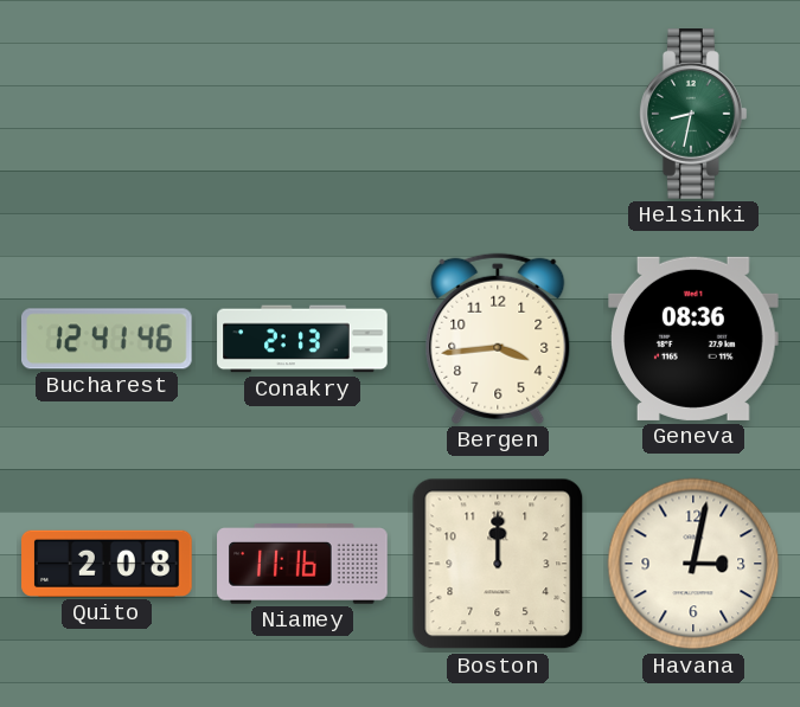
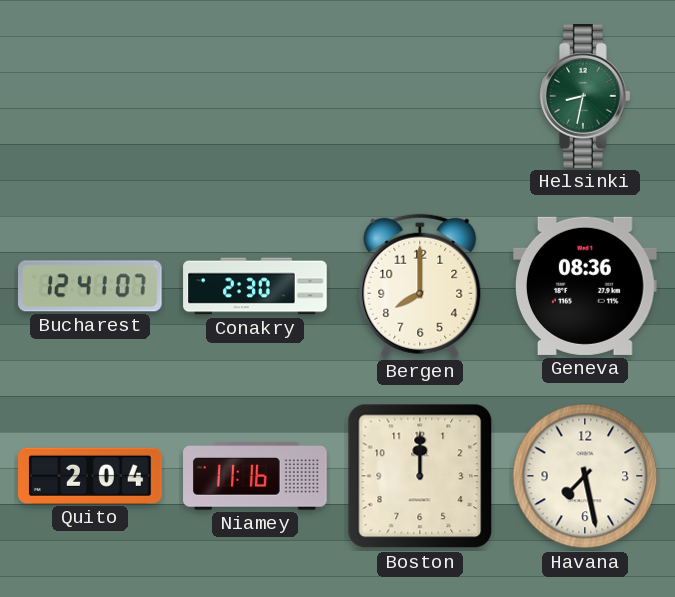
Bucharest: 12:41:46 -> 12:41:07
Conakry: 2:13 -> 2:30
Bergen: 3:44 -> 8:00
Quito: 2:08 -> 2:04
Havana: 3:02 -> 7:28
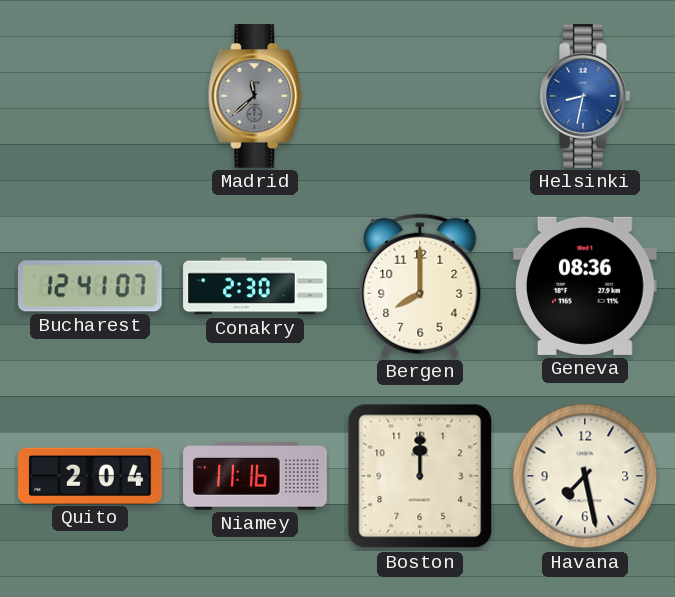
Madrid: none -> 11:38
Helsinki dial: green -> blue
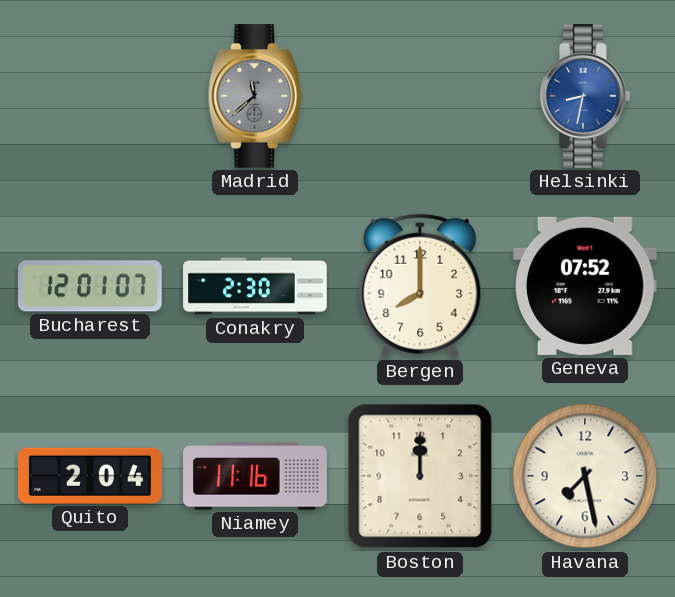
Bucharest: 12:41 -> 12:01
Geneva: 08:36 -> 07:52
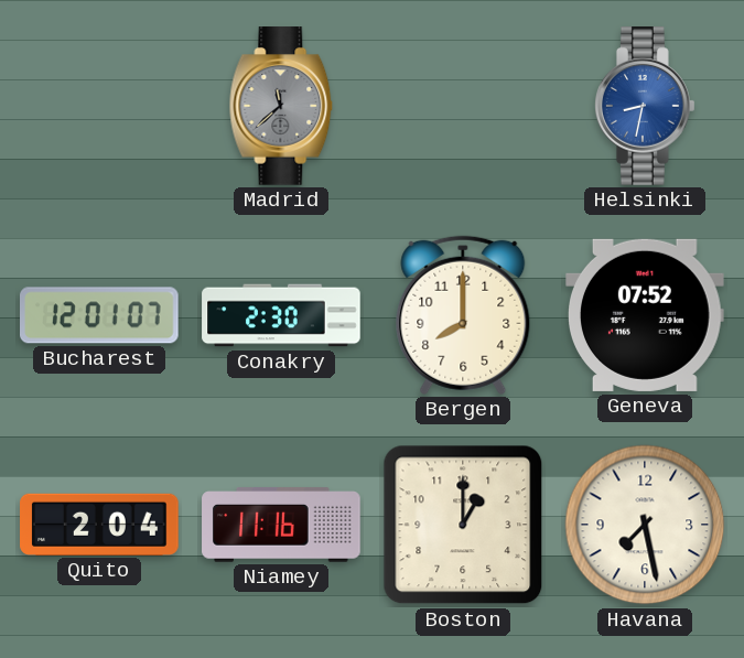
Boston: 12:00 -> 1:00
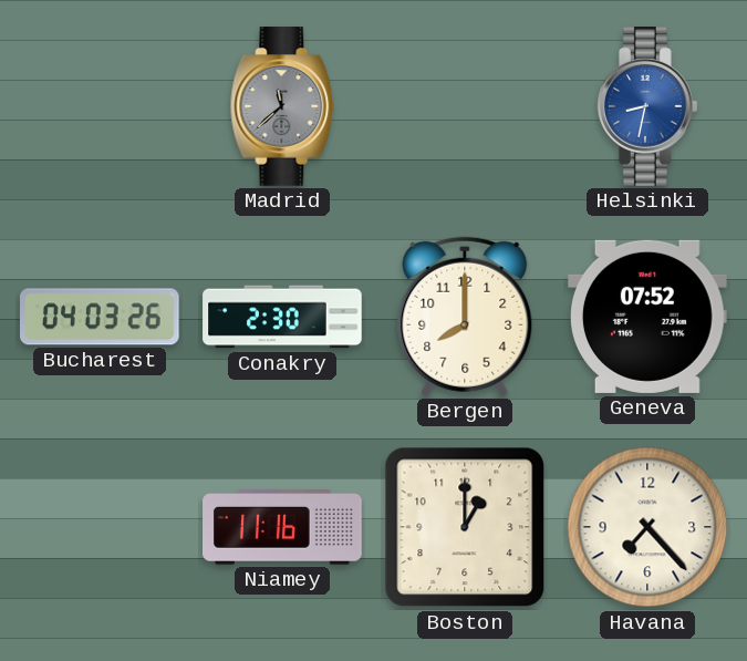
Bucharest: 12:01 -> 04:03
Quito: 2:04 -> none
Havana: 7:28 -> 7:23
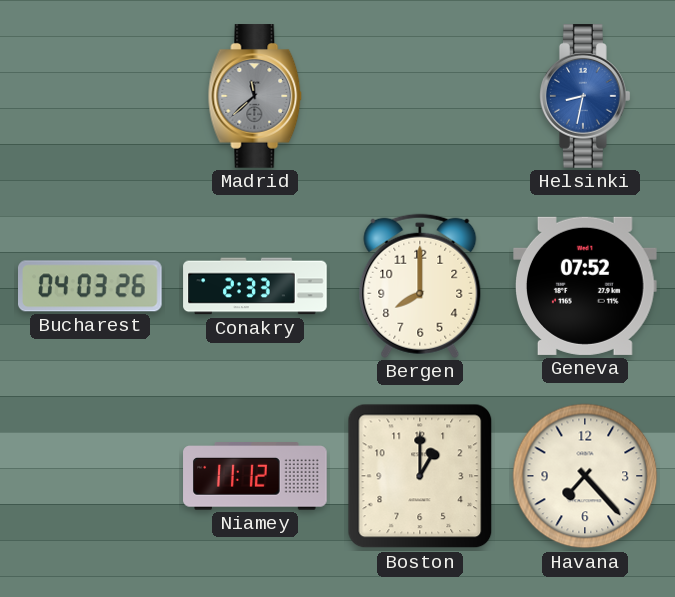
Conakry: 2:30 -> 2:33
Niamey: 11:16 -> 11:12
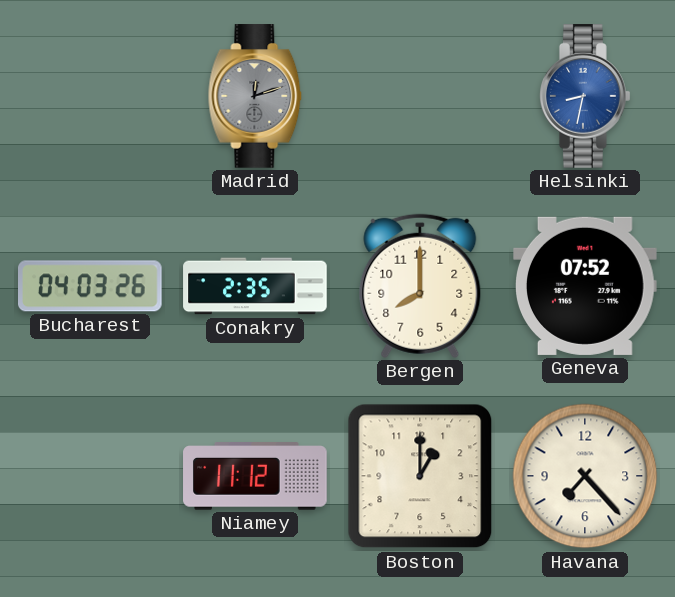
Madrid: 11:38 -> 12:12
Conakry: 2:33 -> 2:35
